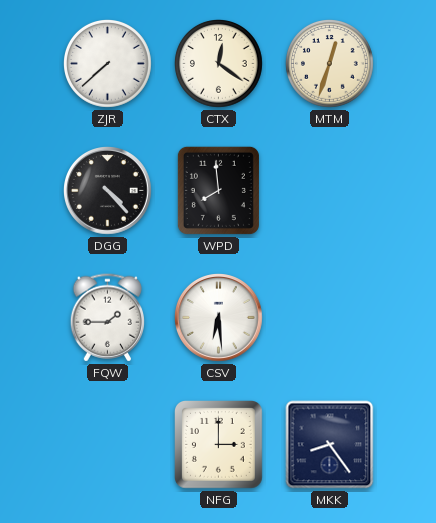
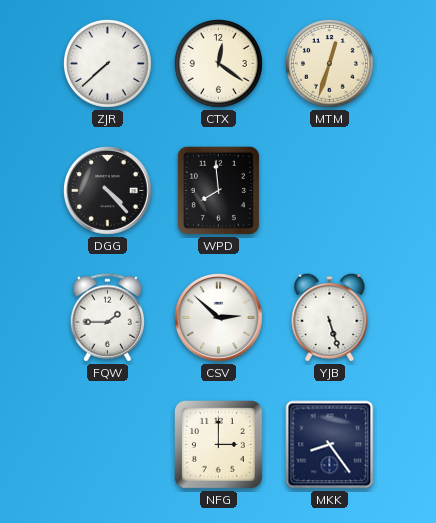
CSV: 6:29 -> 2:52
YJB: none -> 5:27
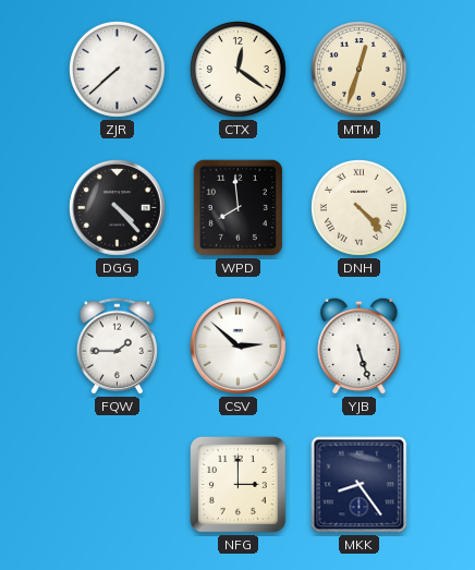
DNH: none -> 4:23
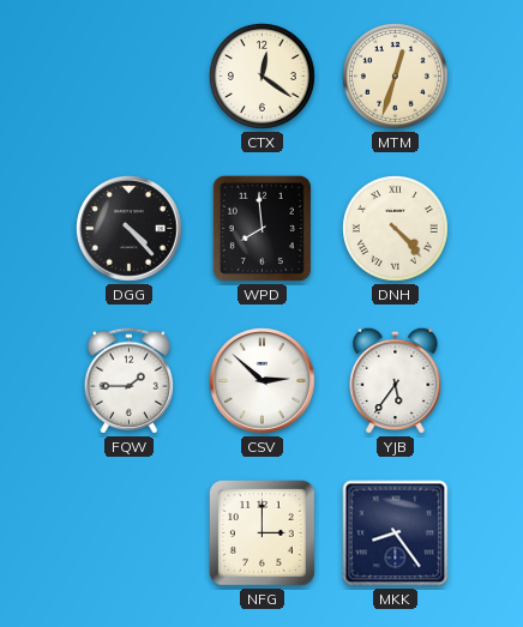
ZJR: 7:38 -> none
YJB: 5:27 -> 5:36
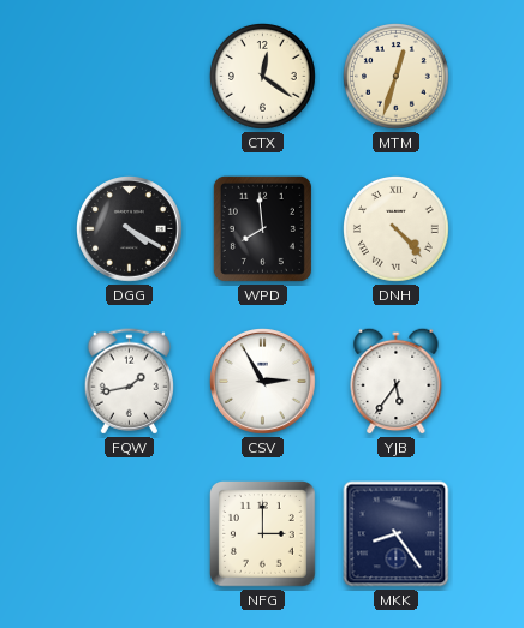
DGG: 4:23 -> 4:20
FQW: 1:45 -> 1:43
CSV: 2:52 -> 2:55
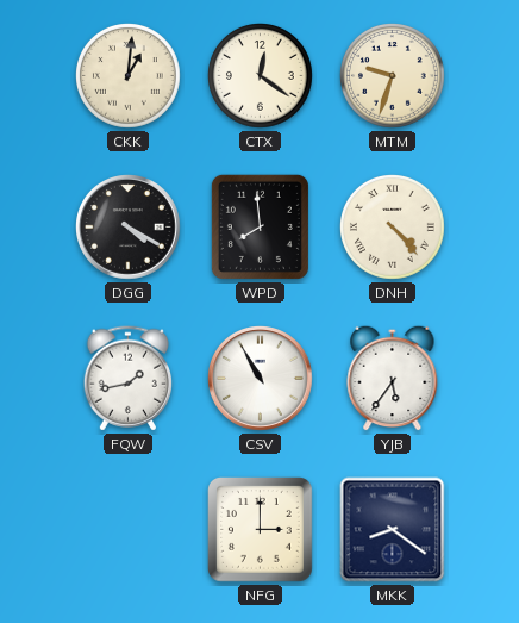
CKK: none -> 1:01
MTM: 12:33 -> 9:33
CSV: 2:55 -> 10:55
MKK: 8:24 -> 8:21
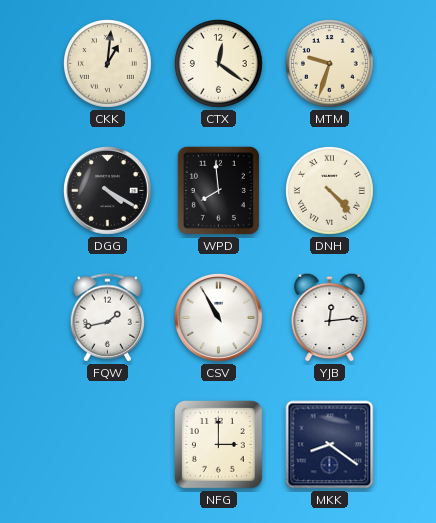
YJB: 5:36 -> 12:14
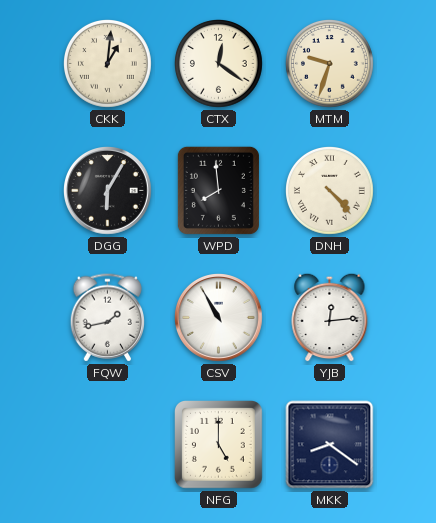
DGG: 4:20 -> 6:05
NFG: 3:00 -> 5:00
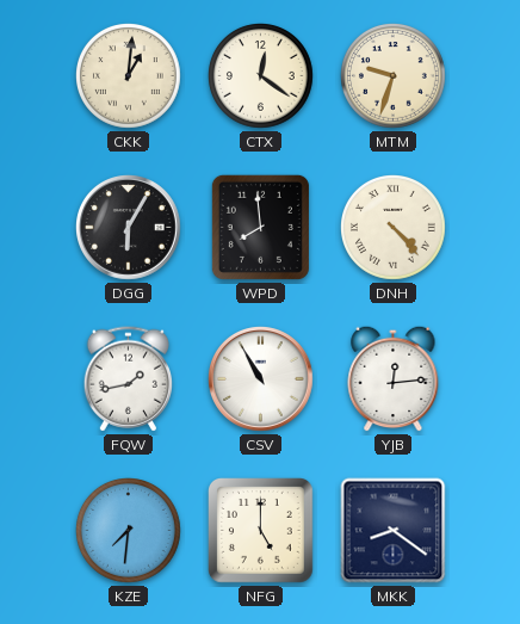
KZE: none -> 7:31
